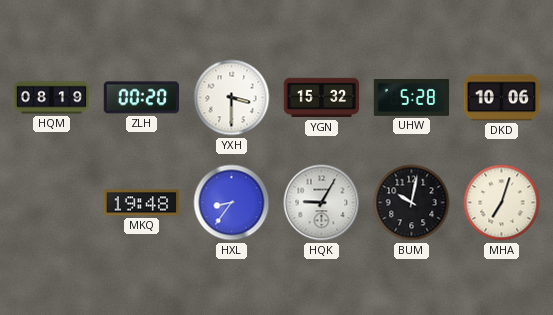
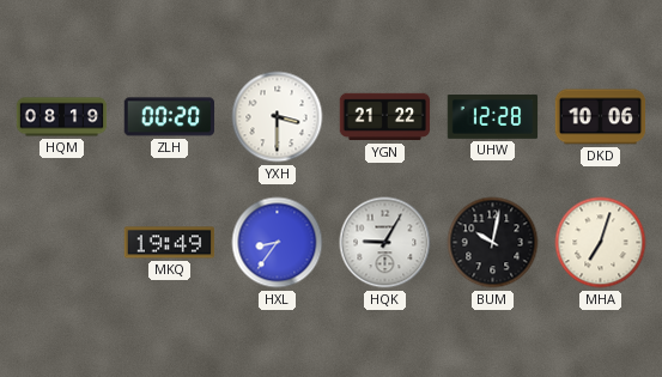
YGN: 15:32 -> 21:22
UHW: 5:28 -> 12:28
MKQ: 19:48 -> 19:49
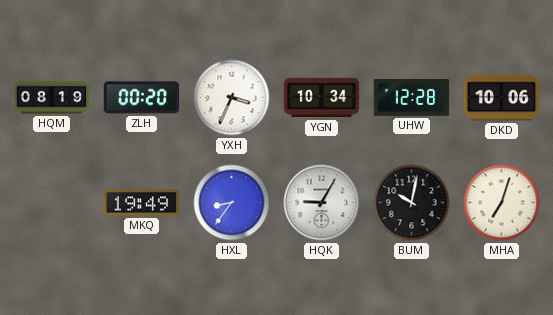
YXH: 3:30 -> 3:34
YGN: 21:22 -> 10:34
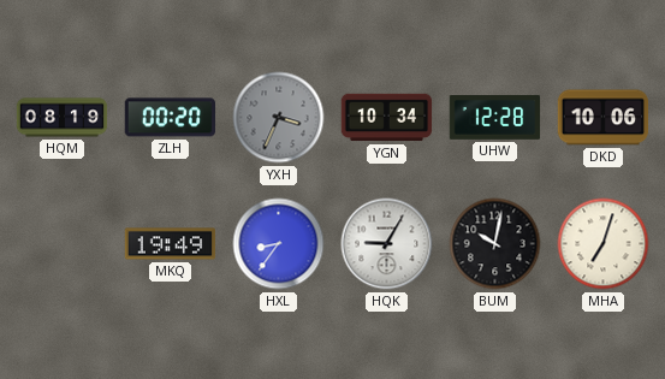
YXH dial: white -> grey
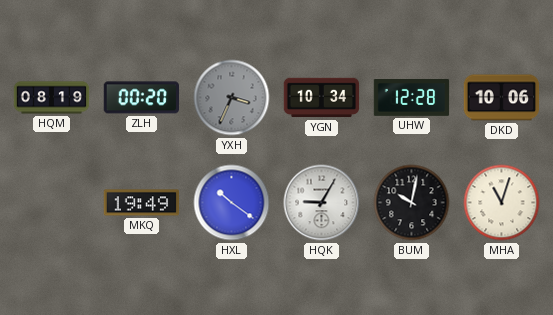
HXL: 8:36 -> 10:21
MHA: 7:03 -> 11:03
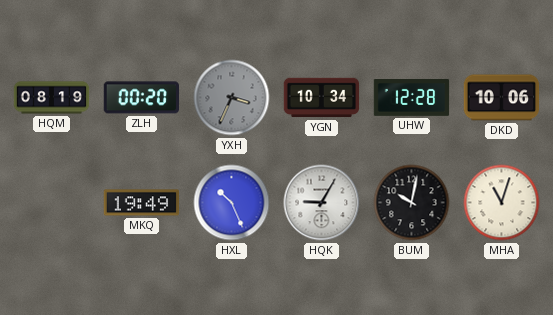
HXL: 10:21 -> 10:26
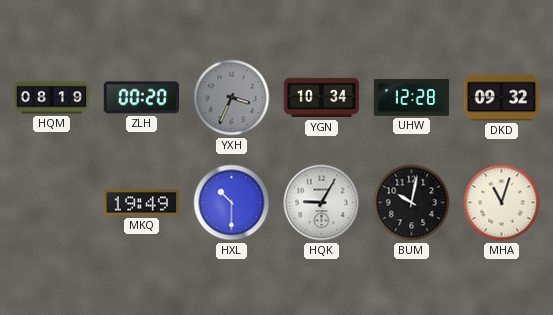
DKD: 10:06 -> 09:32
HXL: 10:26 -> 10:30
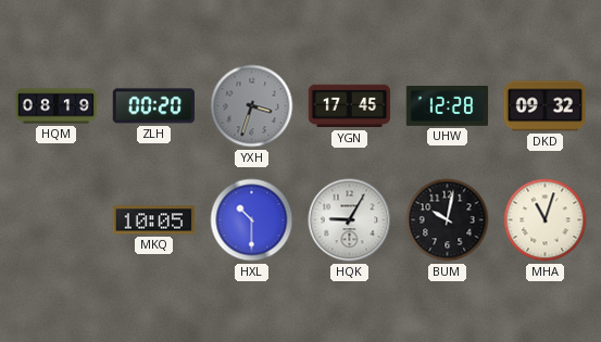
YXH: 3:34 -> 3:33
YGN: 10:34 -> 17:45
MKQ: 19:49 -> 10:05
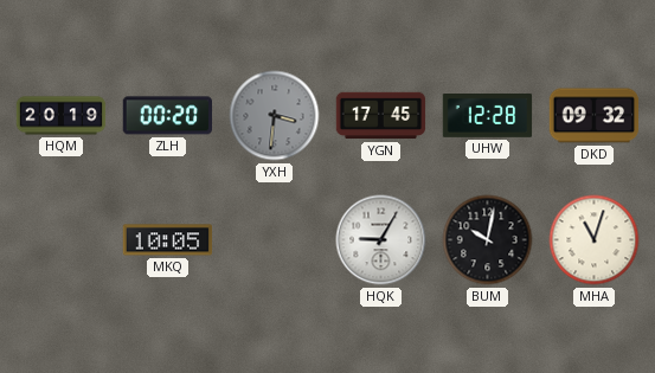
HQM: 08:19 -> 20:19
YXH: 3:33 -> 3:31
HXL: 10:30 -> none
